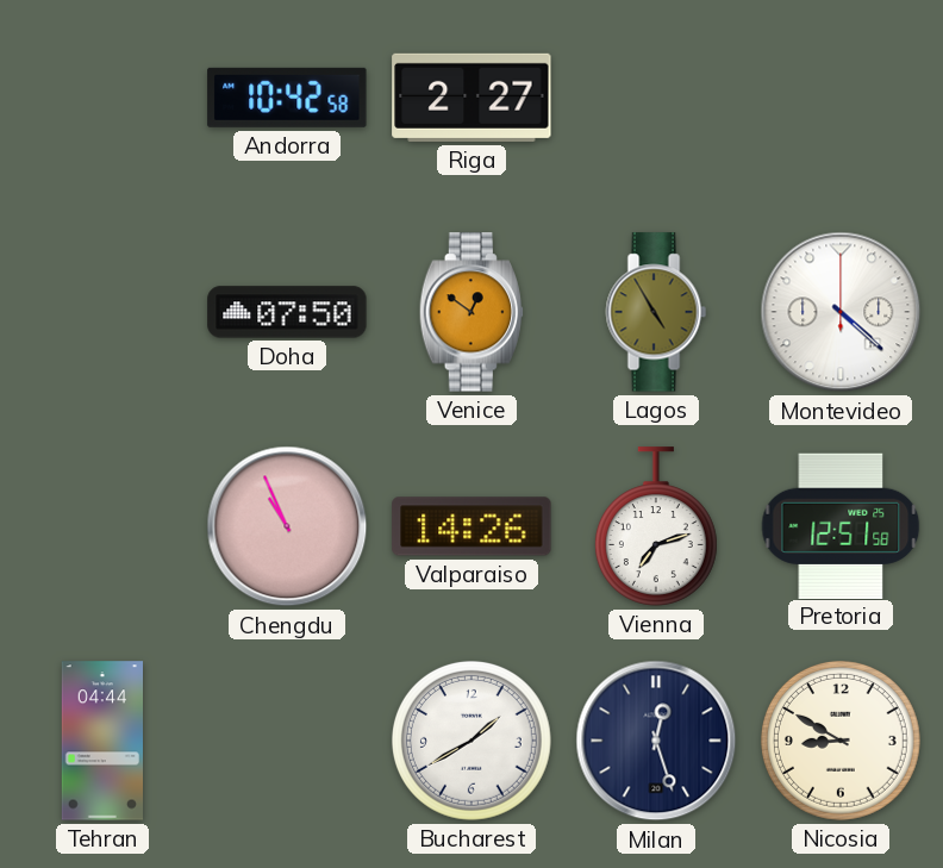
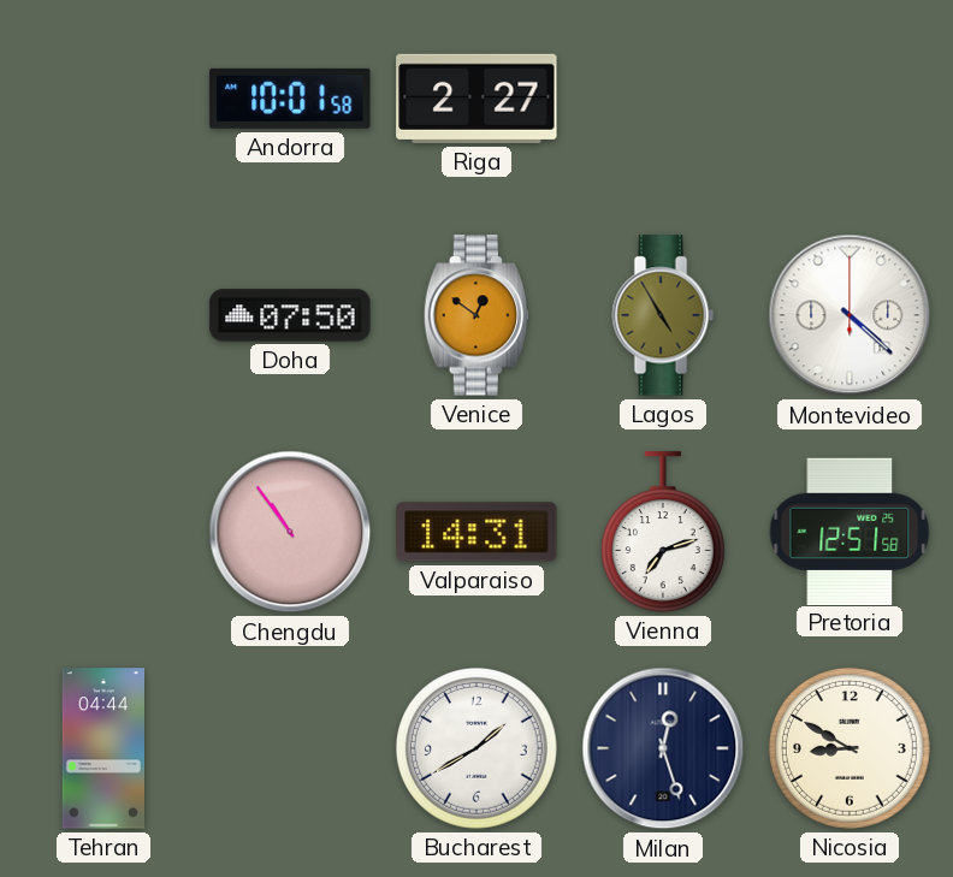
Andorra: 10:42 -> 10:01
Chengdu: 10:56 -> 10:54
Valparaiso: 14:26 -> 14:31
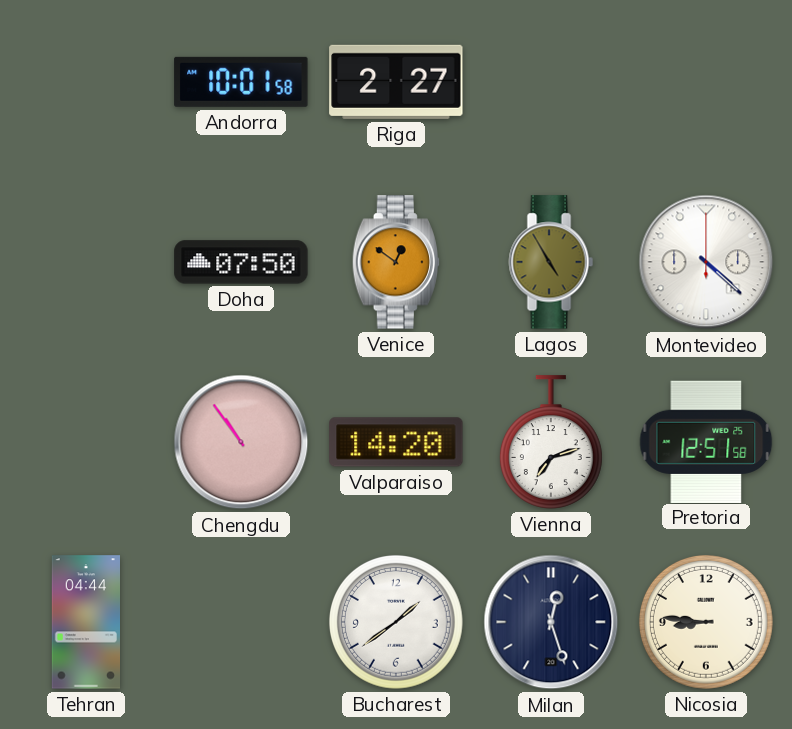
Valparaiso: 14:31 -> 14:20
Bucharest: 1:40 -> 1:39
Nicosia: 8:50 -> 8:46
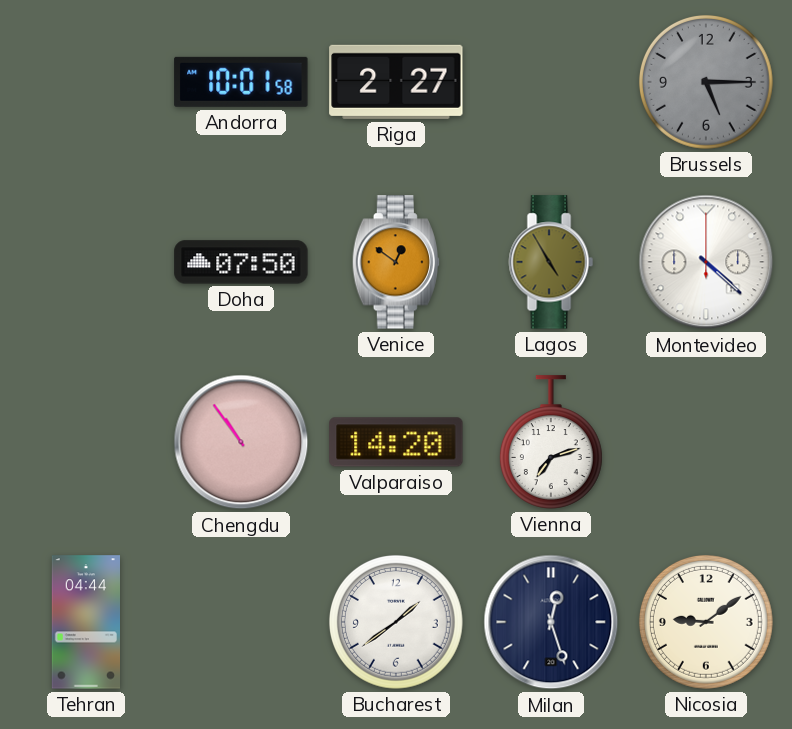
Brussels: none -> 5:15
Pretoria: 12:51 -> none
Nicosia: 8:46 -> 9:09
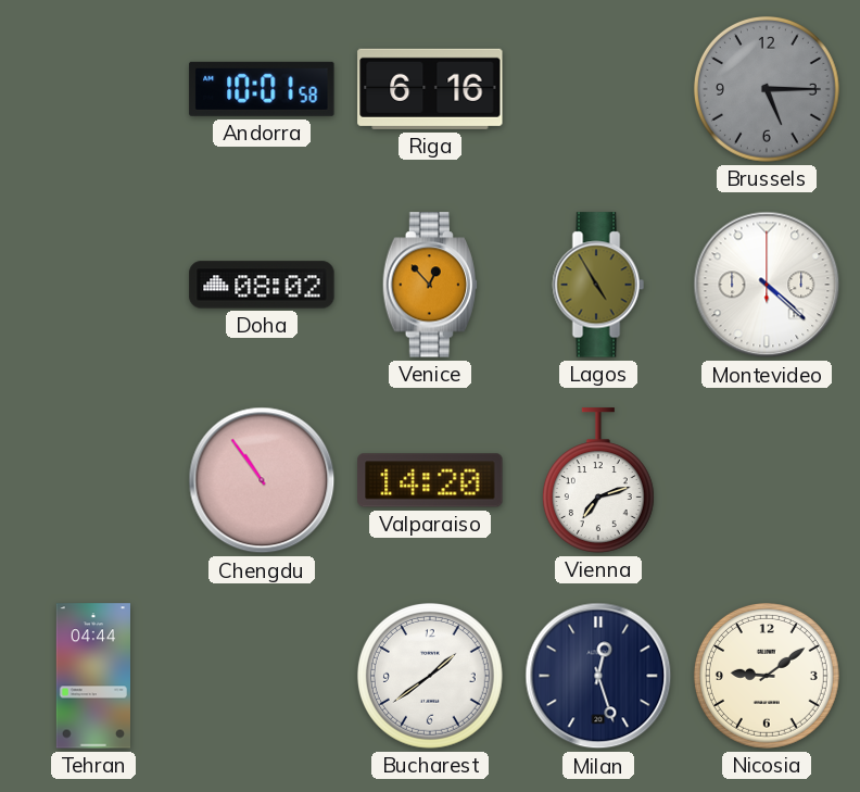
Riga: 2:27 -> 6:16
Doha: 07:50 -> 08:02
Venice: 12:51 -> 12:53
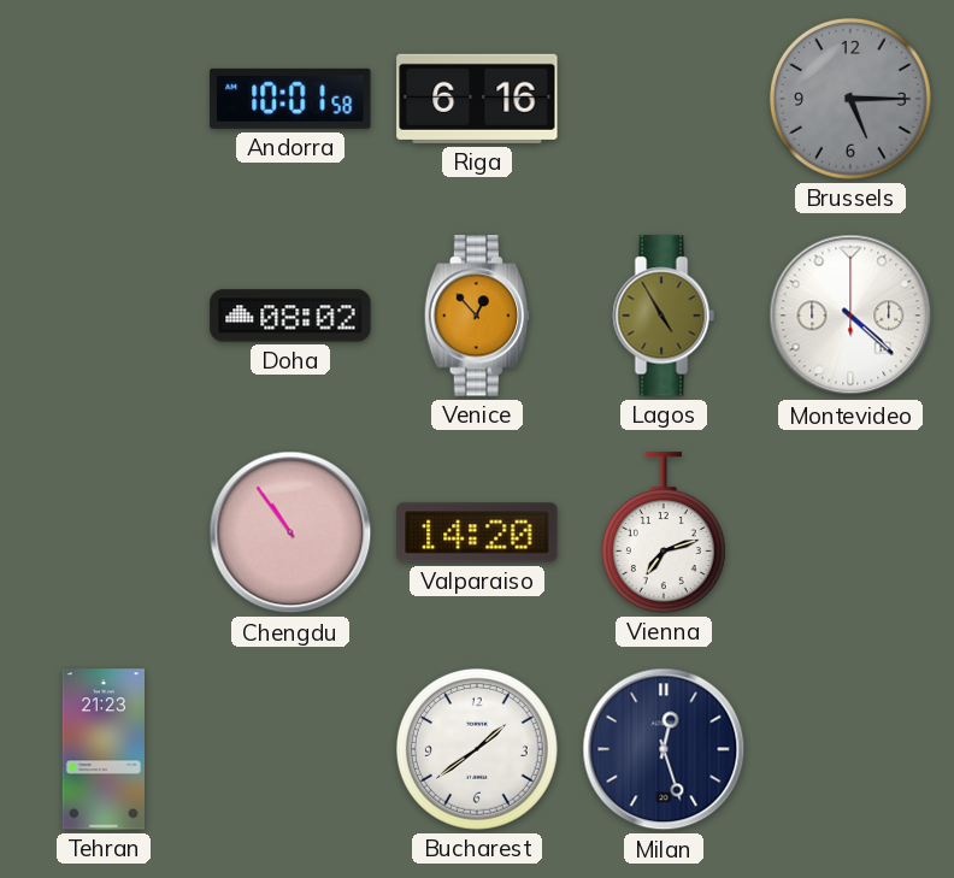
Tehran: 04:44 -> 21:23
Nicosia: 9:09 -> none
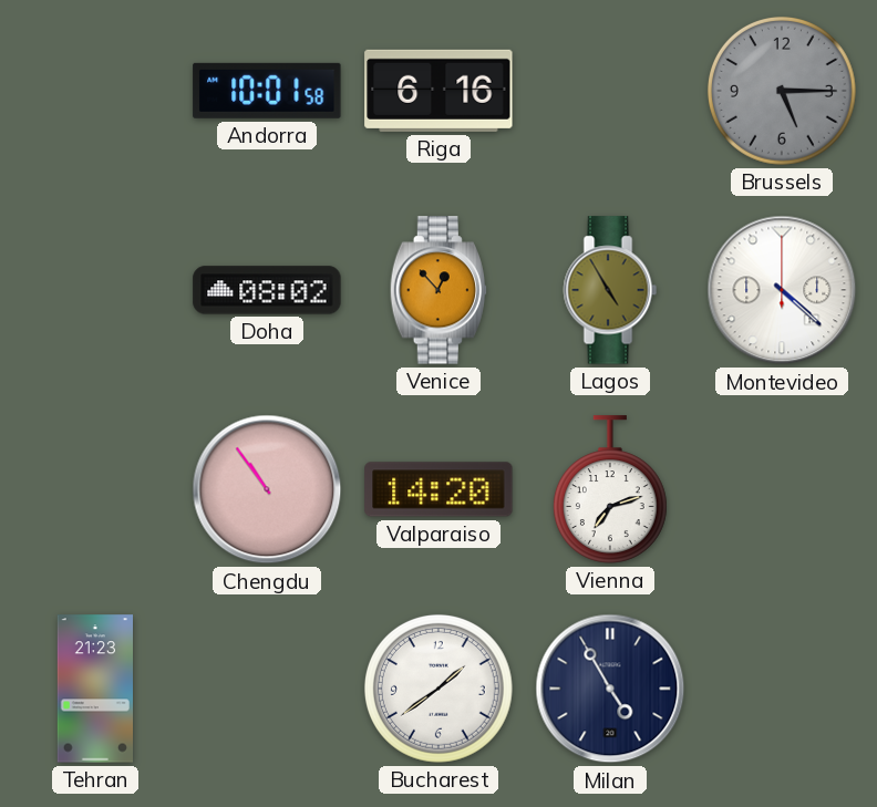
Milan: 12:27 -> 4:55
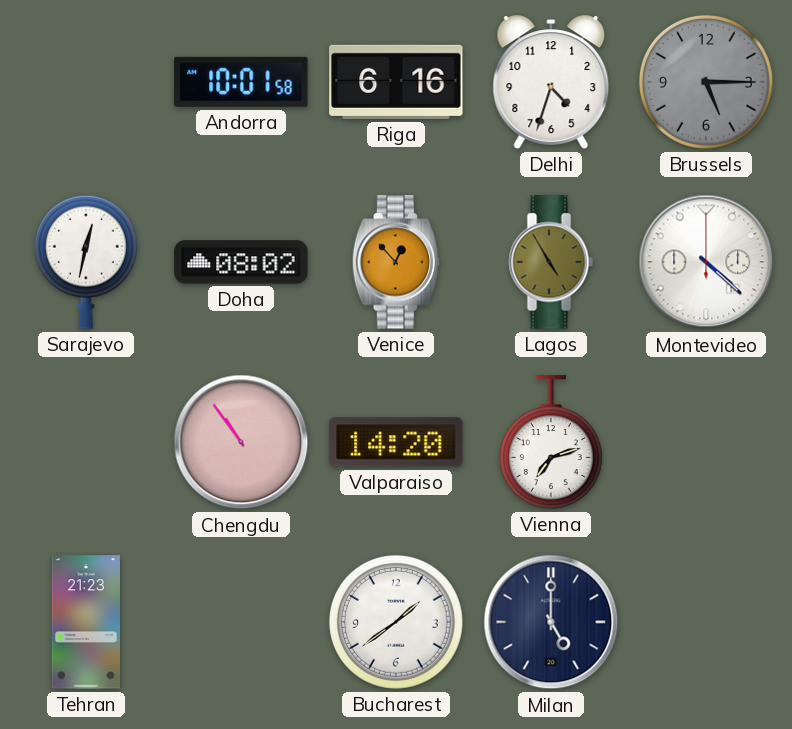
Delhi: none -> 4:33
Sarajevo: none -> 12:32
Milan: 4:55 -> 5:00
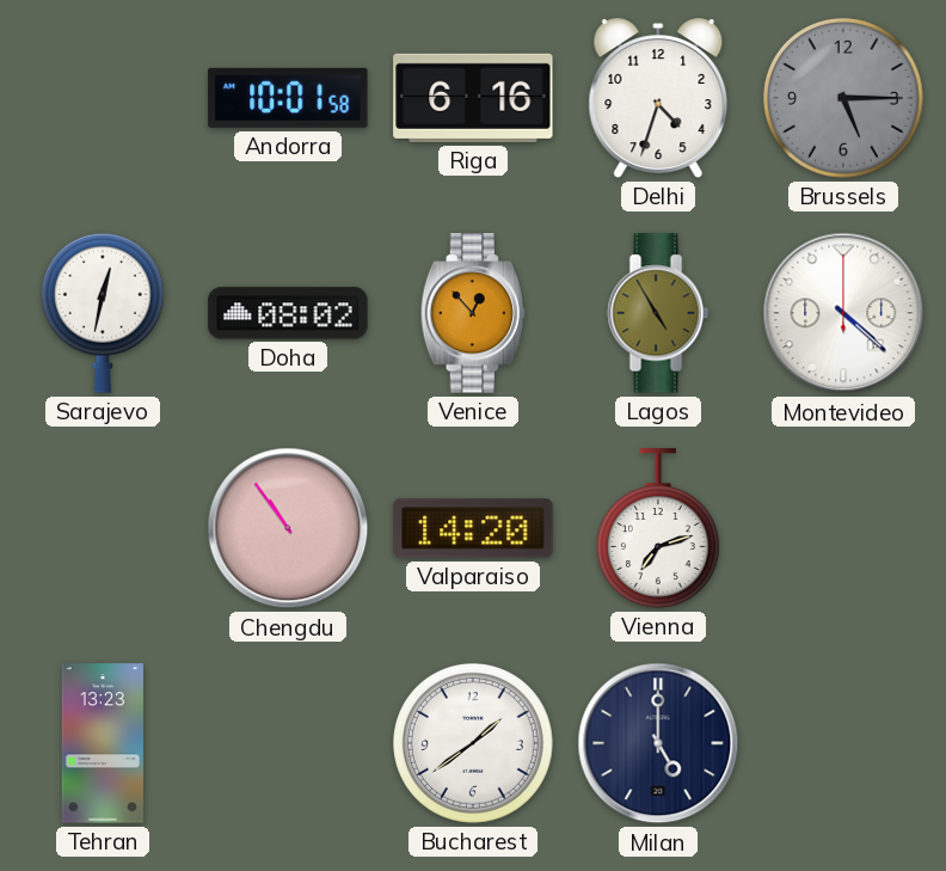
Tehran: 21:23 -> 13:23
